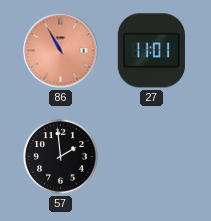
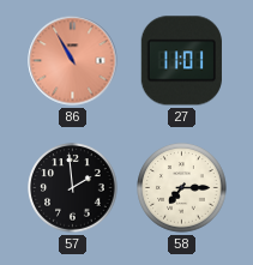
58: none -> 7:15
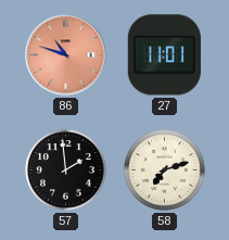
86: 10:55 -> 10:48
58: 7:15 -> 7:12
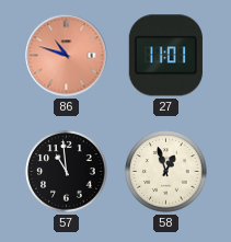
57: 1:59 -> 10:59
58: 7:12 -> 12:57
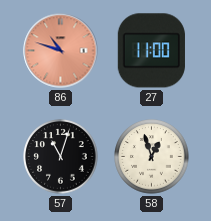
27: 11:01 -> 11:00
57: 10:59 -> 11:03
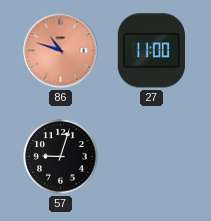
57: 11:03 -> 9:03
58: 12:57 -> none
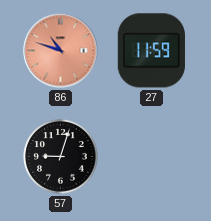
27: 11:00 -> 11:59
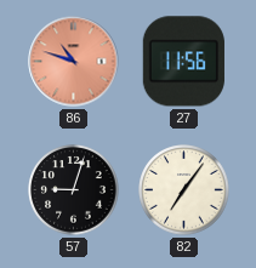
27: 11:59 -> 11:56
82: none -> 7:06
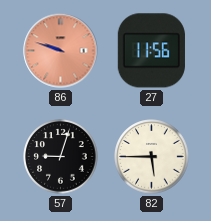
86: 10:48 -> 9:48
82: 7:06 -> 5:45
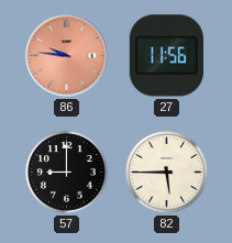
86: 9:48 -> 9:46
57: 9:03 -> 9:00
